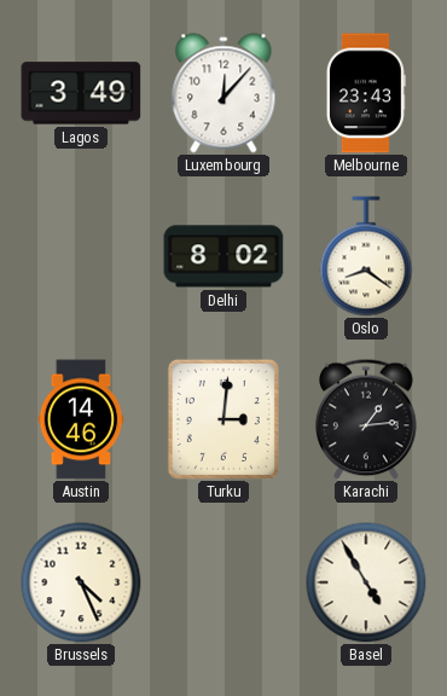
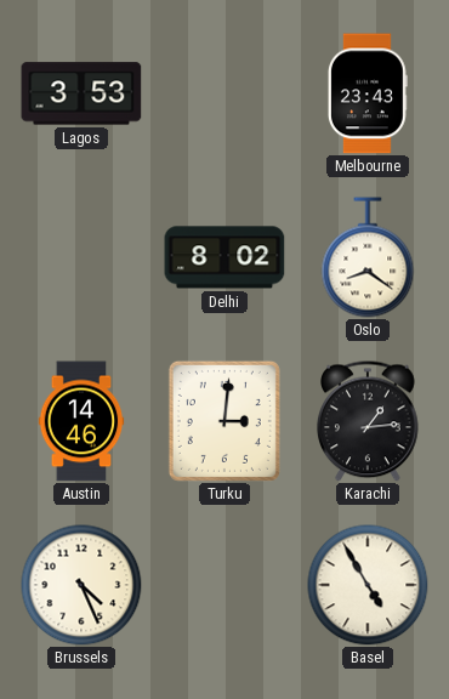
Lagos: 3:49 -> 3:53
Luxembourg: 12:07 -> none
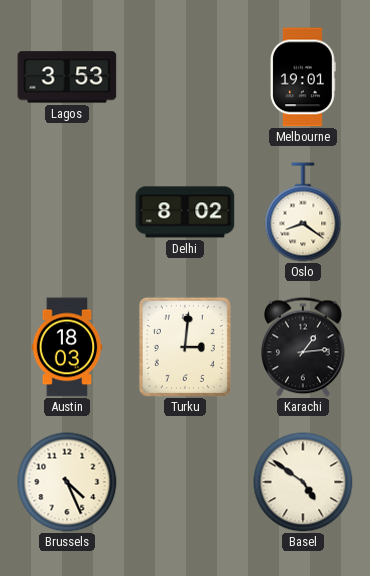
Melbourne: 23:43 -> 19:01
Austin: 14:46 -> 18:03
Basel: 4:55 -> 4:51
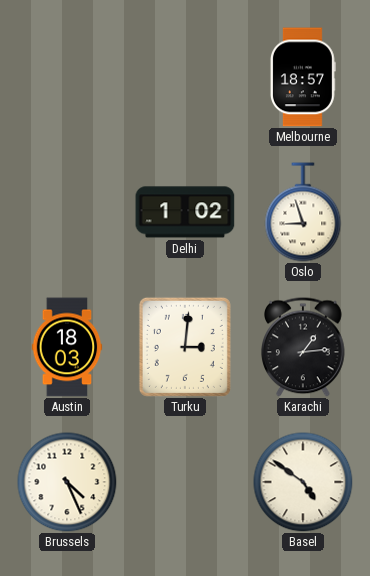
Lagos: 3:53 -> none
Melbourne: 19:01 -> 18:57
Delhi: 8:02 -> 1:02
Oslo: 8:21 -> 8:57
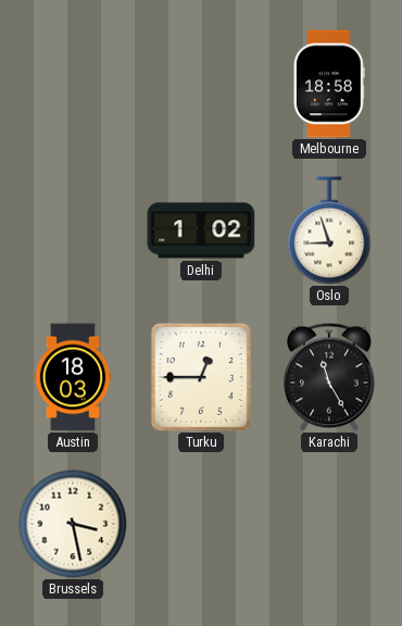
Melbourne: 18:57 -> 18:58
Turku: 3:01 -> 12:45
Karachi: 1:14 -> 11:25
Brussels: 4:26 -> 3:28
Basel: 4:51 -> none
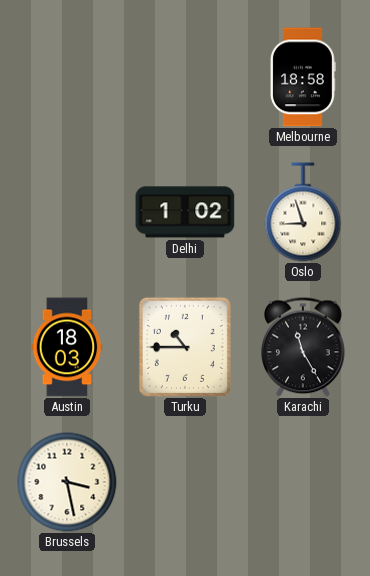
Turku: 12:45 -> 10:45
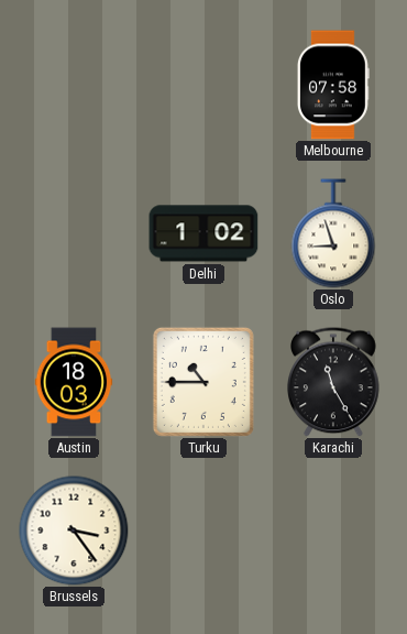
Melbourne: 18:58 -> 07:58
Brussels: 3:28 -> 3:24
